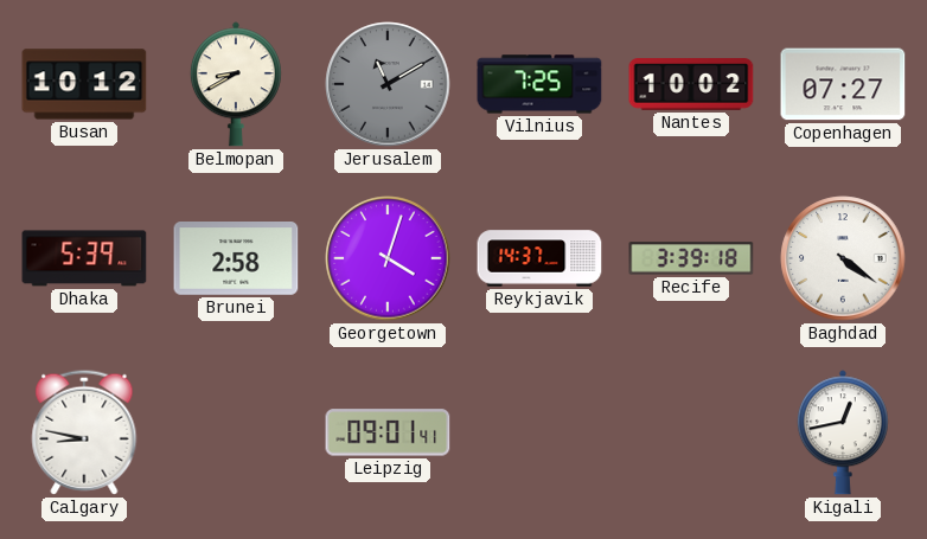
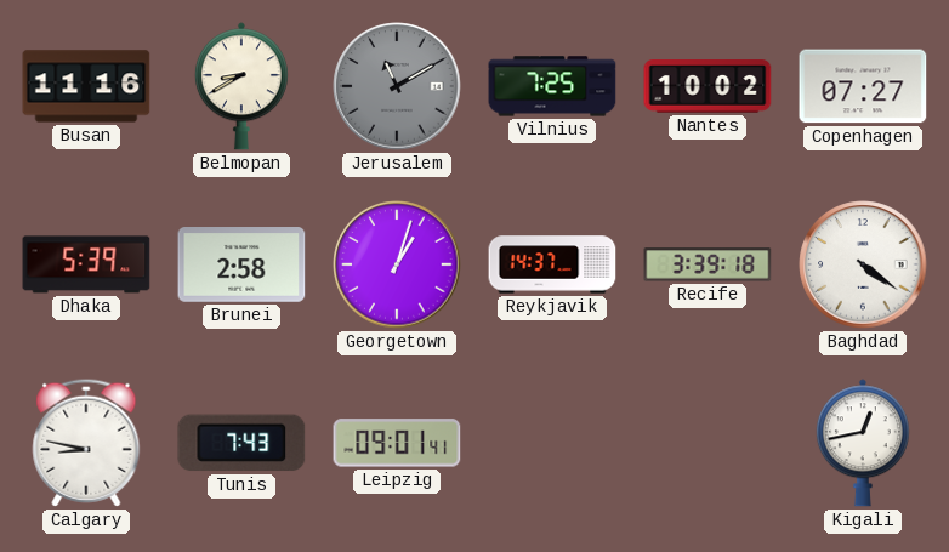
Busan: 10:12 -> 11:16
Georgetown: 4:03 -> 1:03
Tunis: none -> 7:43
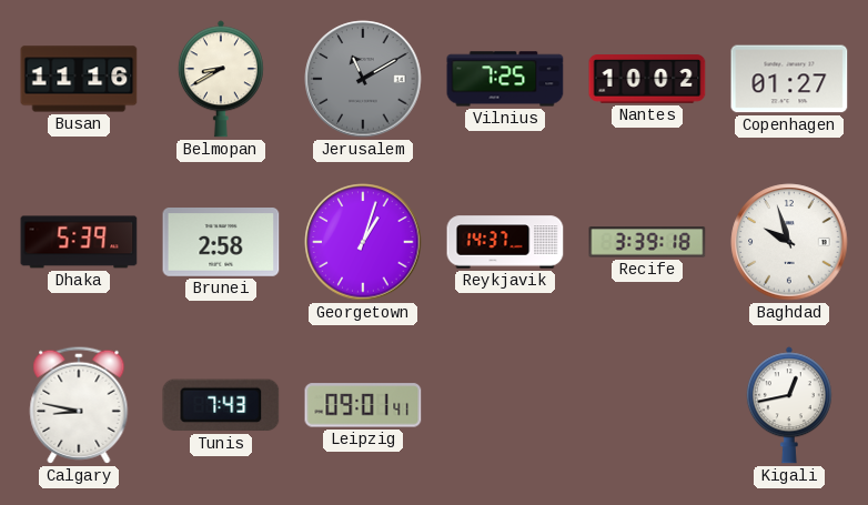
Copenhagen: 07:27 -> 01:27
Baghdad: 4:21 -> 9:57
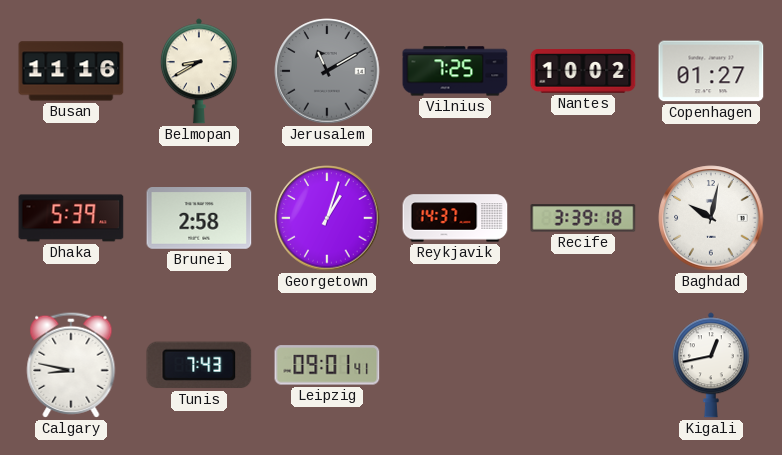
Baghdad: 9:57 -> 10:02
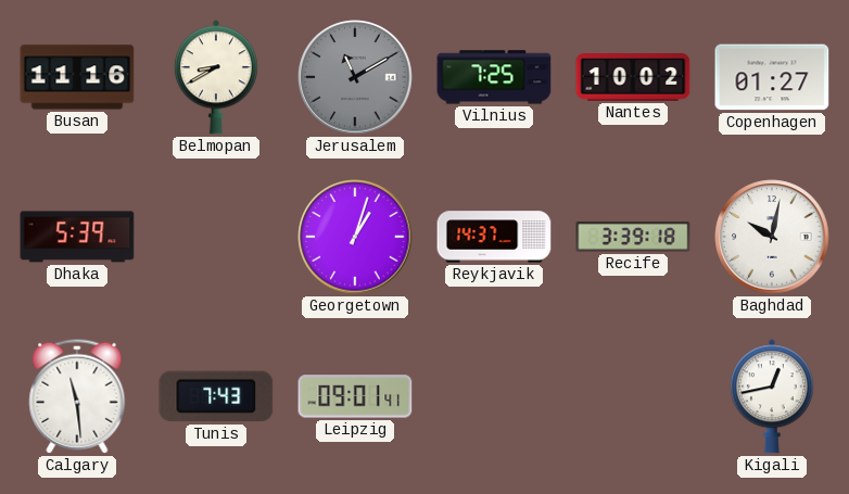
Brunei: 2:58 -> none
Calgary: 8:47 -> 11:29
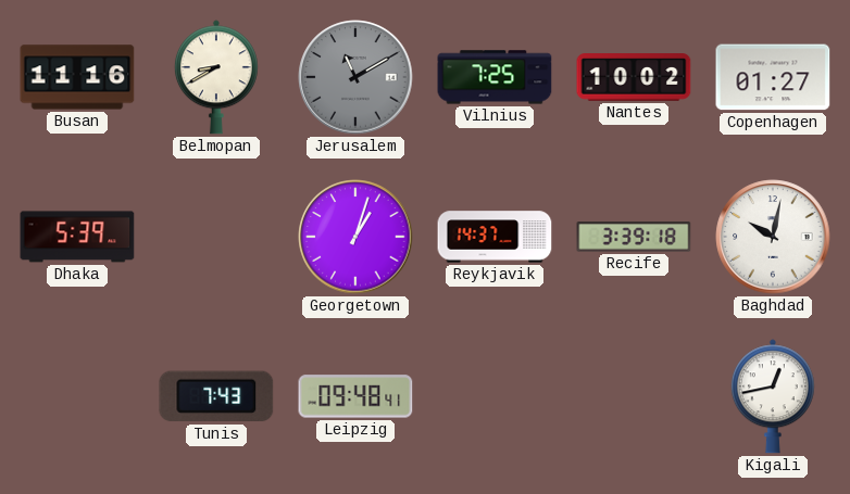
Calgary: 11:29 -> none
Leipzig: 09:01 -> 09:48
